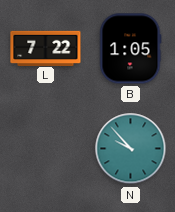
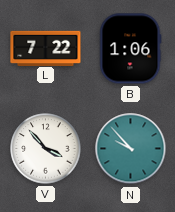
B: 1:05 -> 1:06
V: none -> 3:53
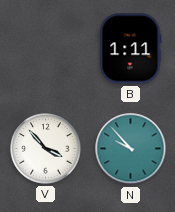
L: 7:22 -> none
B: 1:06 -> 1:11
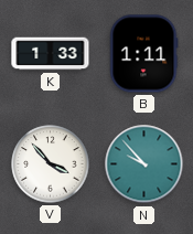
K: none -> 1:33
